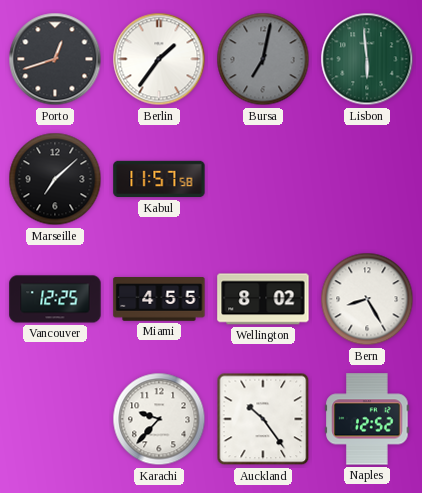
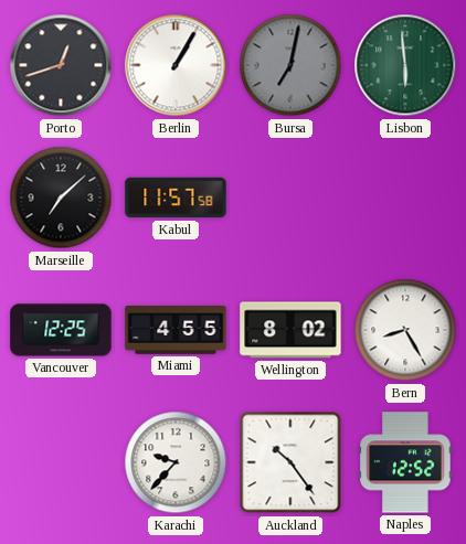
Berlin: 1:36 -> 1:05
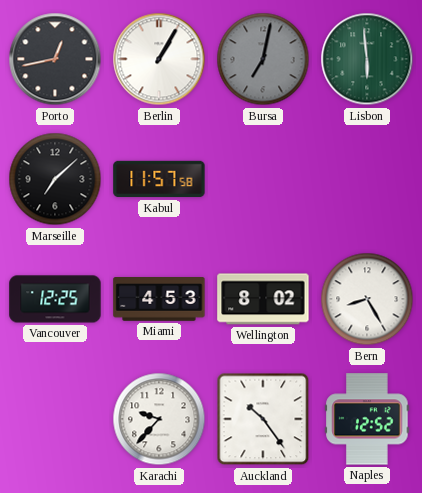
Porto: 12:42 -> 12:43
Miami: 4:55 -> 4:53
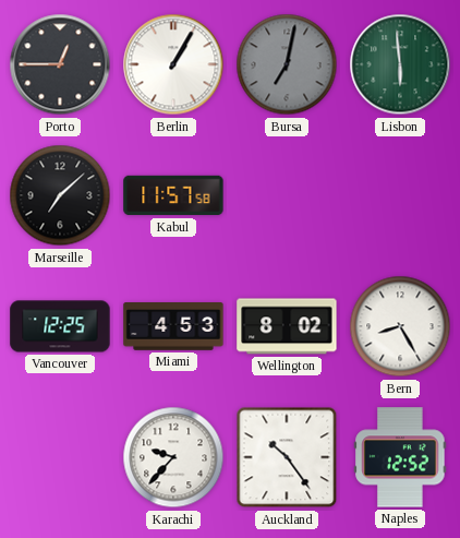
Porto: 12:43 -> 12:45
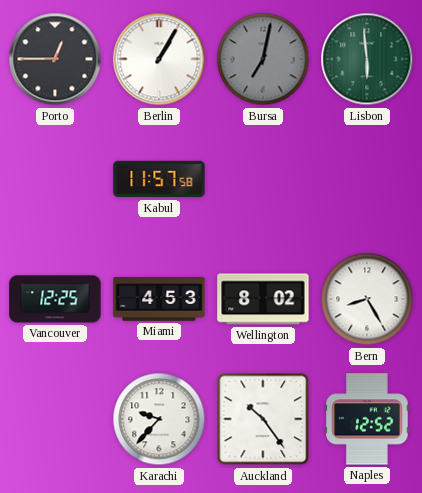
Marseille: 7:08 -> none
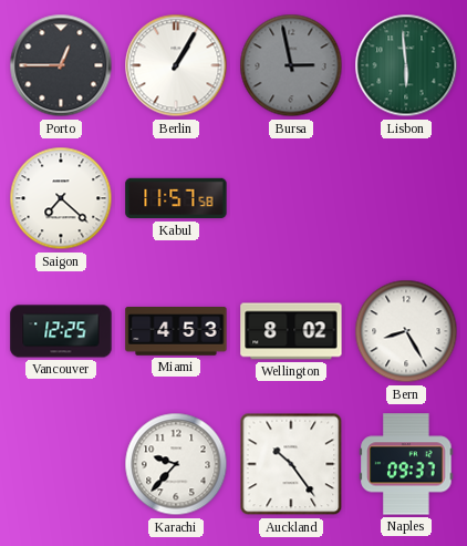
Bursa: 7:02 -> 2:58
Saigon: none -> 7:22
Naples: 12:52 -> 09:37
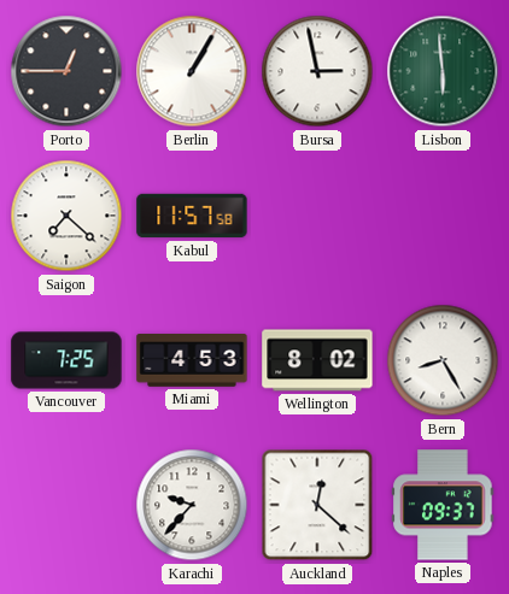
Bursa dial: grey -> white
Vancouver: 12:25 -> 7:25
Auckland: 10:24 -> 12:22
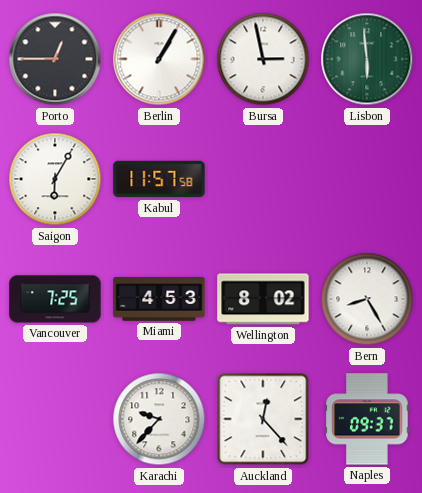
Saigon: 7:22 -> 6:05
Auckland: 12:22 -> 12:23
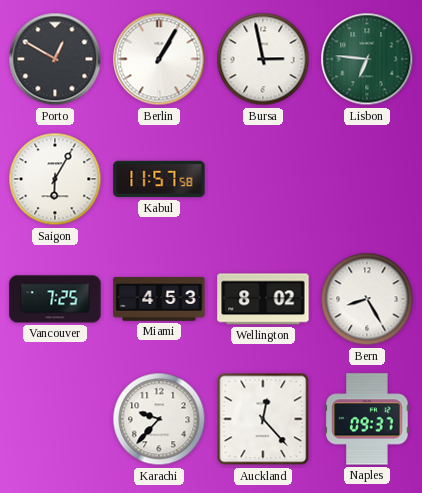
Porto: 12:45 -> 12:50
Lisbon: 5:59 -> 6:46
